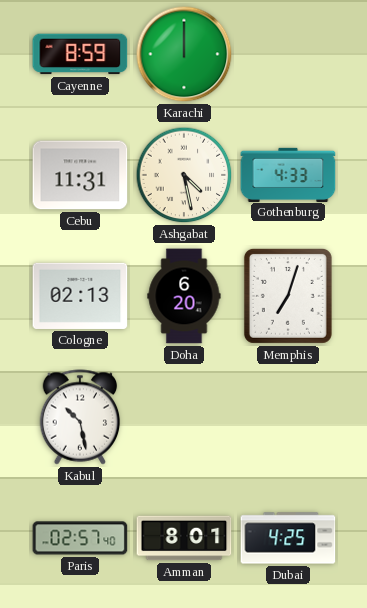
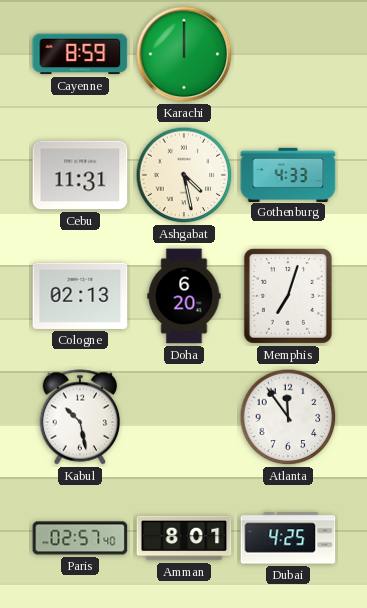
Atlanta: none -> 11:54
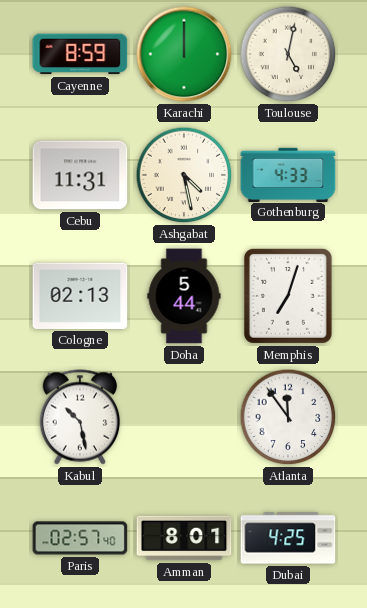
Toulouse: none -> 5:02
Doha: 6:20 -> 5:44
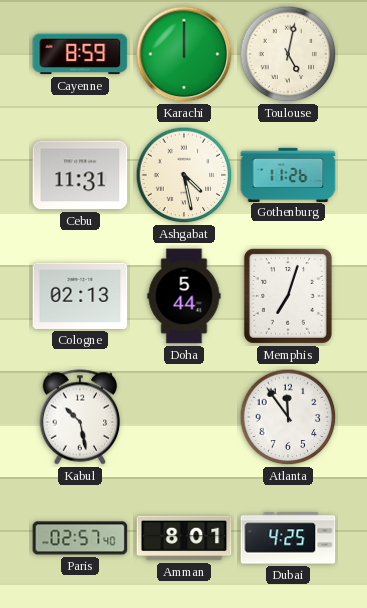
Gothenburg: 4:33 -> 11:26
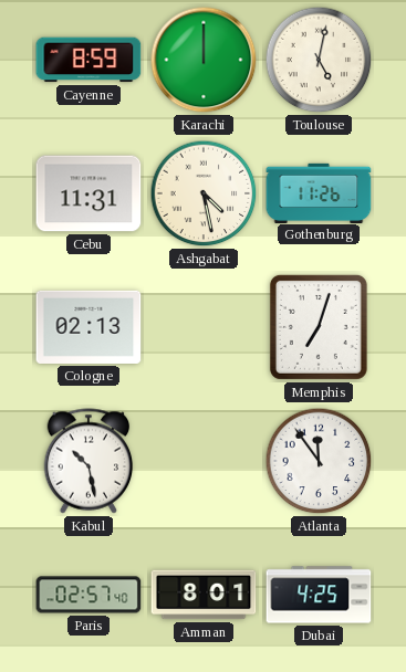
Doha: 5:44 -> none
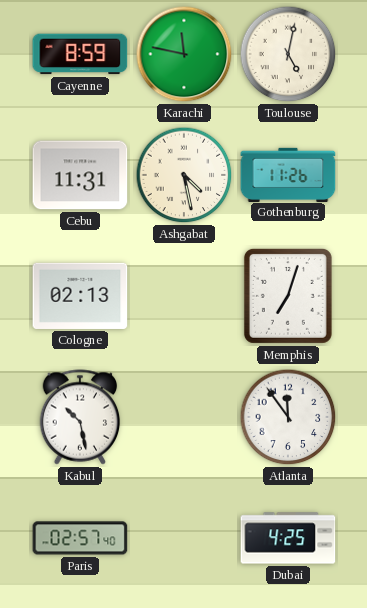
Karachi: 12:00 -> 11:47
Amman: 8:01 -> none
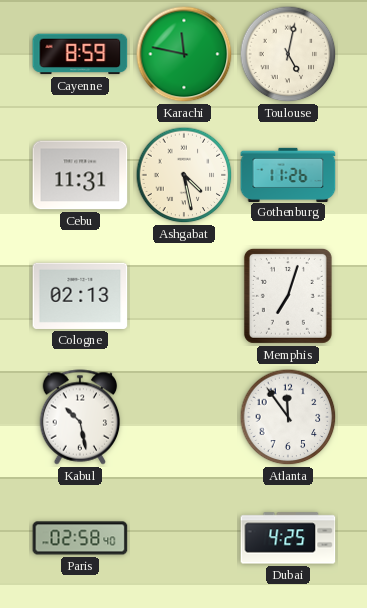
Paris: 02:57 -> 02:58
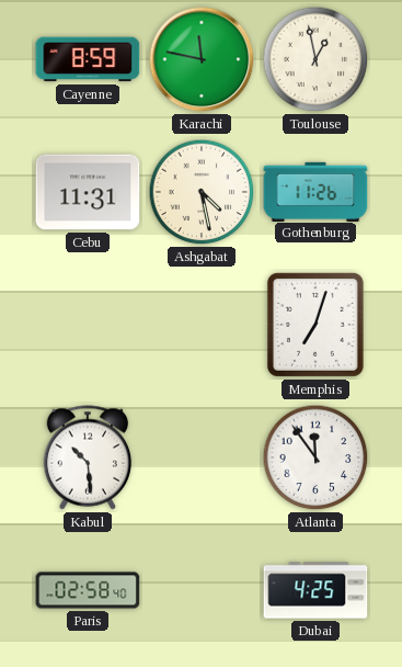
Toulouse: 5:02 -> 12:58
Cologne: 02:13 -> none
Kabul: 10:28 -> 10:29
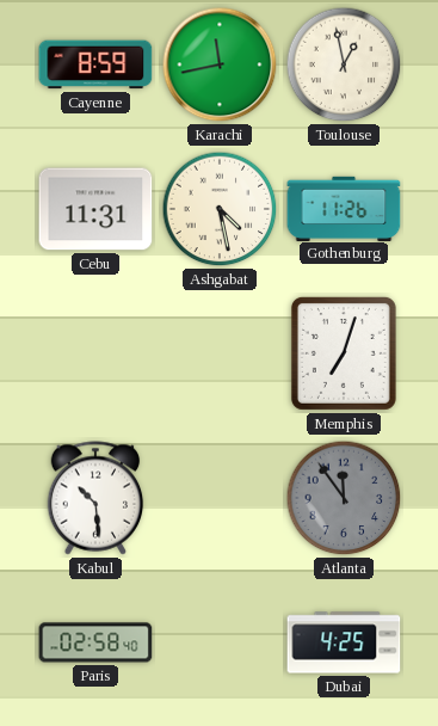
Karachi: 11:47 -> 11:43
Atlanta dial: white -> grey
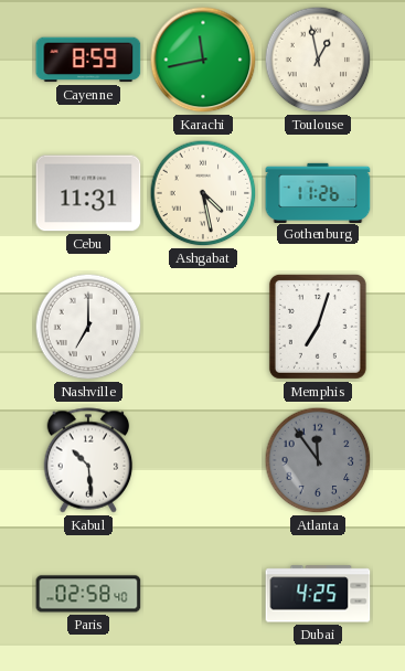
Nashville: none -> 7:00
